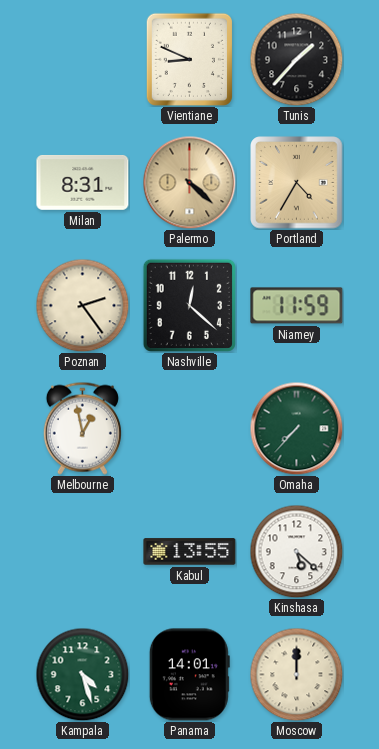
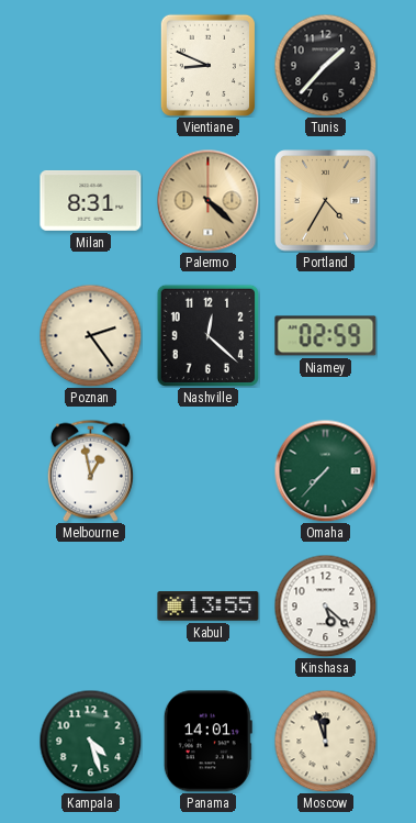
Niamey: 11:59 -> 02:59
Moscow: 12:00 -> 11:57
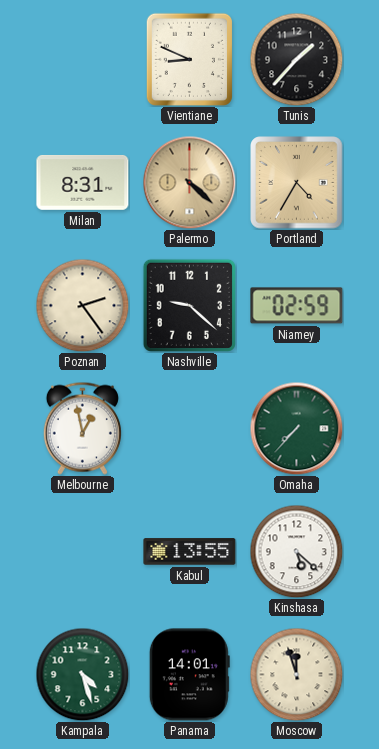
Nashville: 12:22 -> 9:22
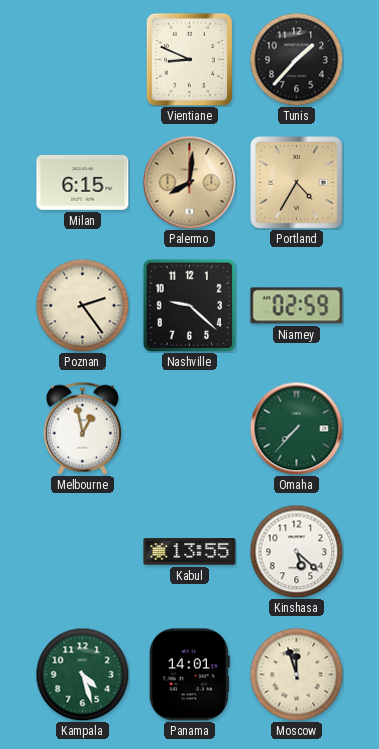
Milan: 8:31 -> 6:15
Palermo: 4:22 -> 8:01
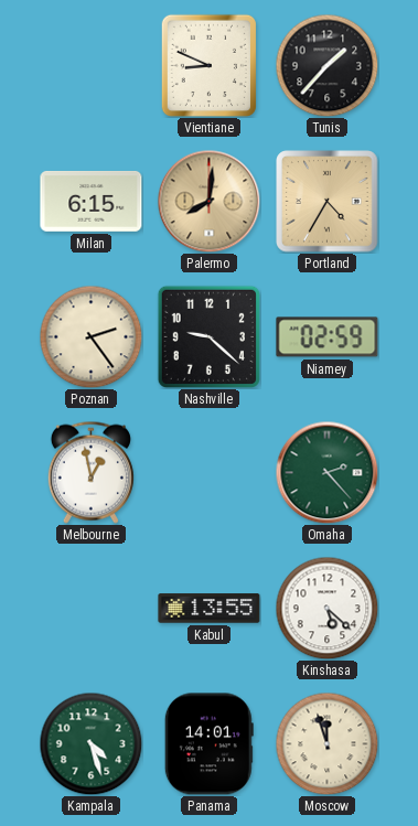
Omaha: 7:37 -> 2:23
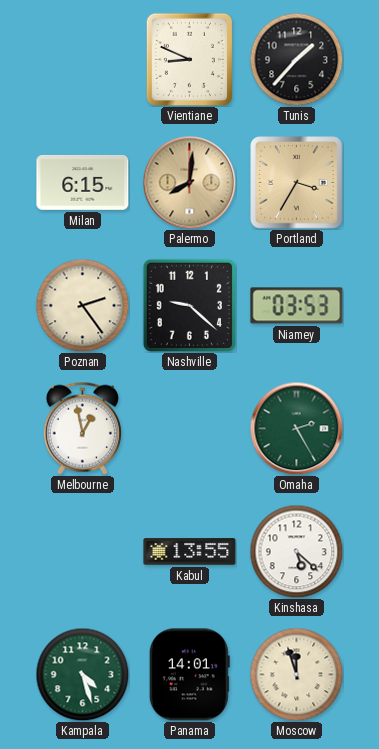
Portland: 4:35 -> 3:35
Niamey: 02:59 -> 03:53
Omaha: 2:23 -> 2:25
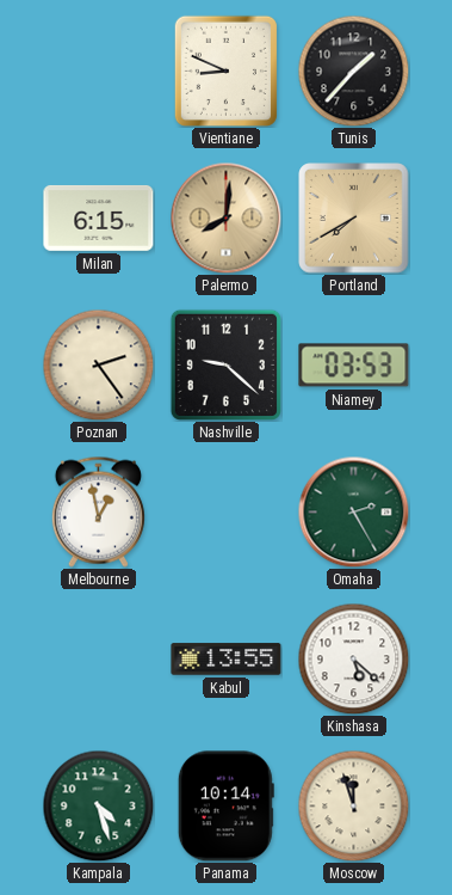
Portland: 3:35 -> 7:40
Panama: 14:01 -> 10:14
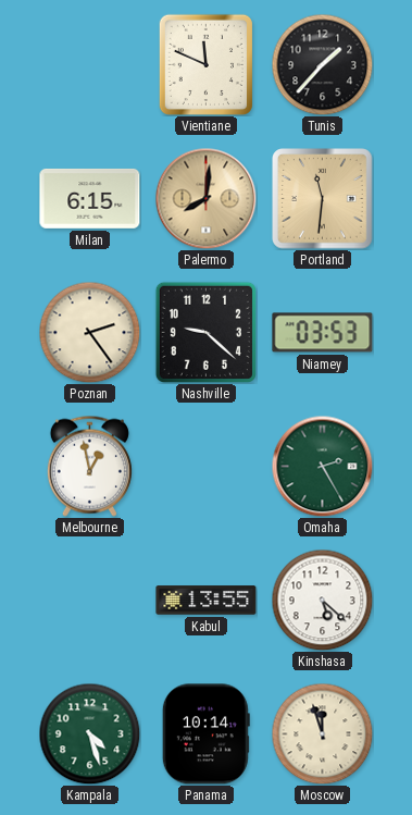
Vientiane: 8:49 -> 11:49
Portland: 7:40 -> 11:31
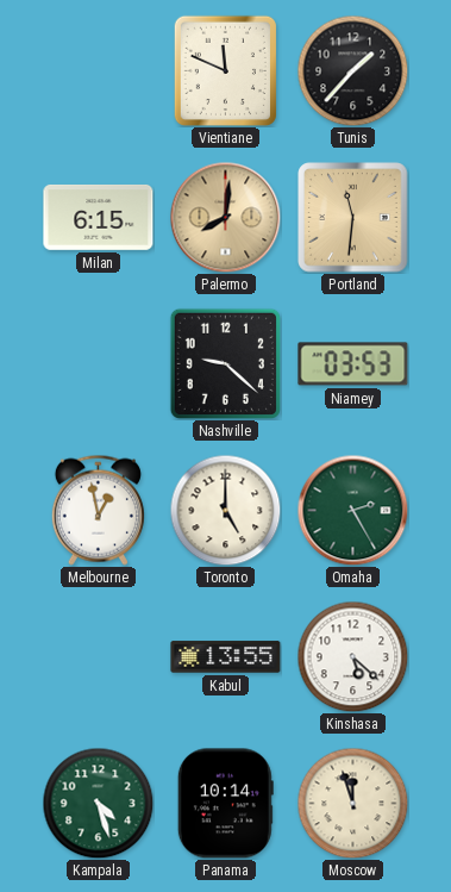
Poznan: 2:24 -> none
Toronto: none -> 5:00
